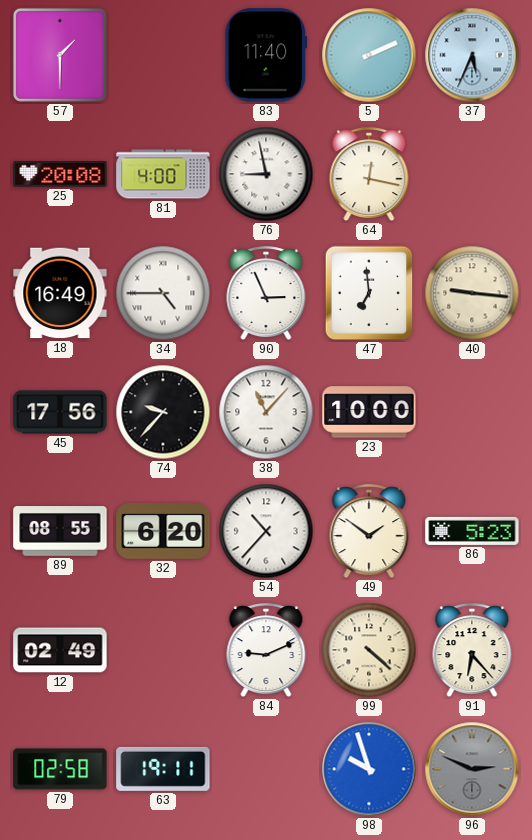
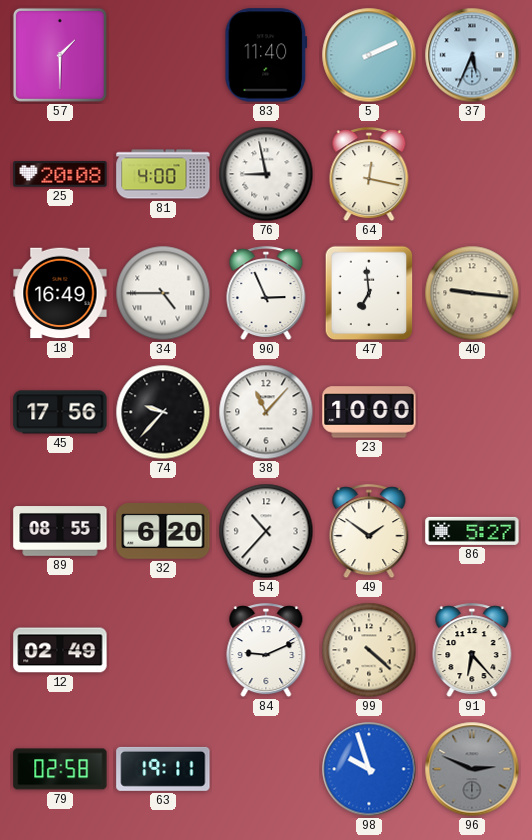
86: 5:23 -> 5:27
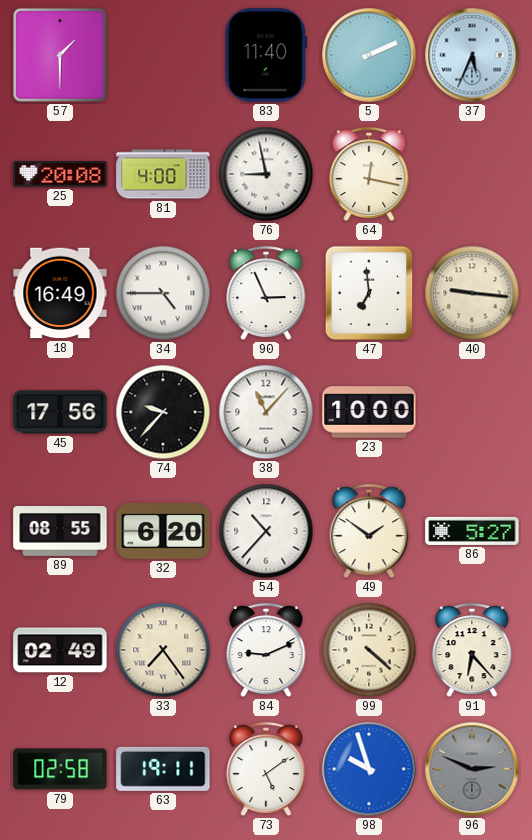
33: none -> 7:24
73: none -> 5:09
